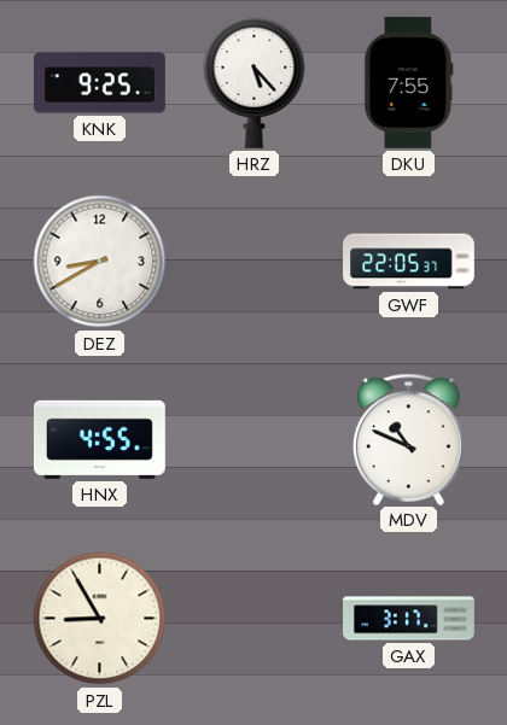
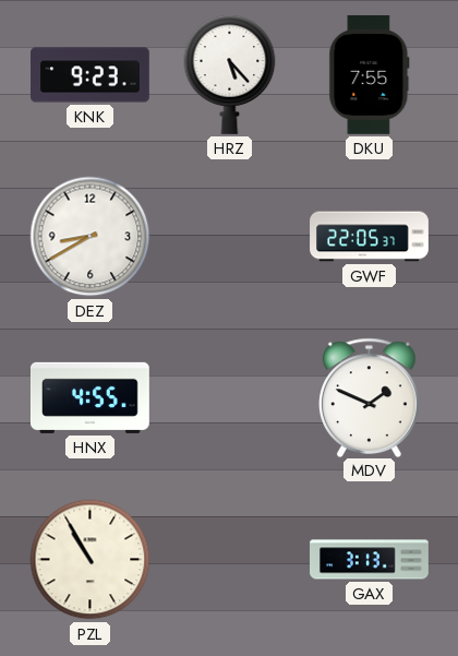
KNK: 9:25 -> 9:23
MDV: 10:49 -> 1:49
PZL: 8:55 -> 10:55
GAX: 3:17 -> 3:13
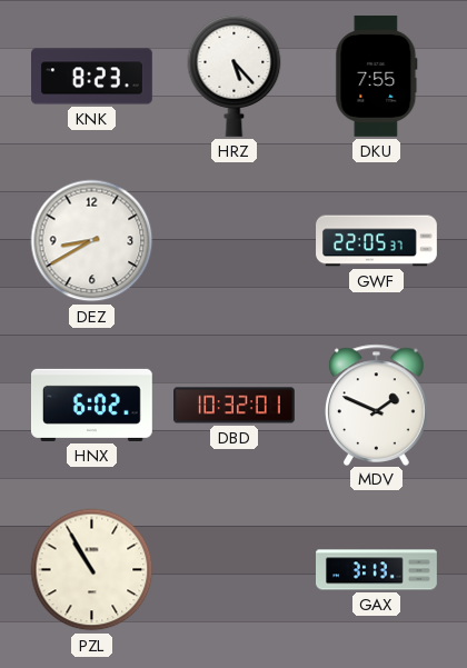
KNK: 9:23 -> 8:23
HNX: 4:55 -> 6:02
DBD: none -> 10:32
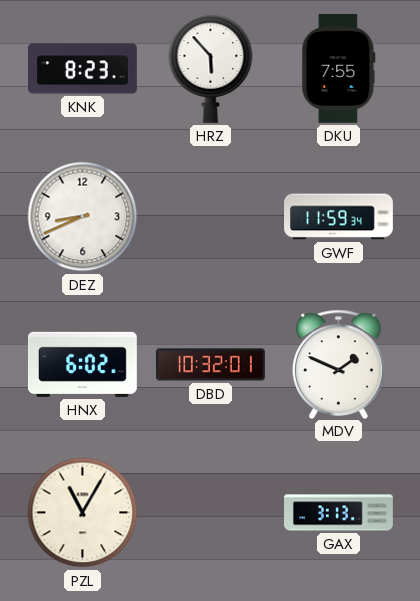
HRZ: 5:23 -> 5:53
DEZ: 8:40 -> 8:41
GWF: 22:05 -> 11:59
PZL: 10:55 -> 11:05
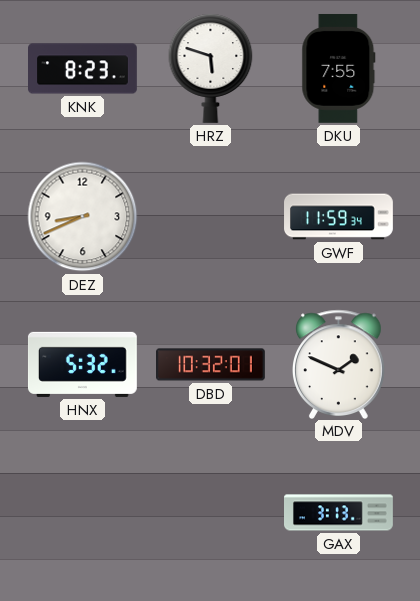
HRZ: 5:53 -> 5:48
HNX: 6:02 -> 5:32
PZL: 11:05 -> none
